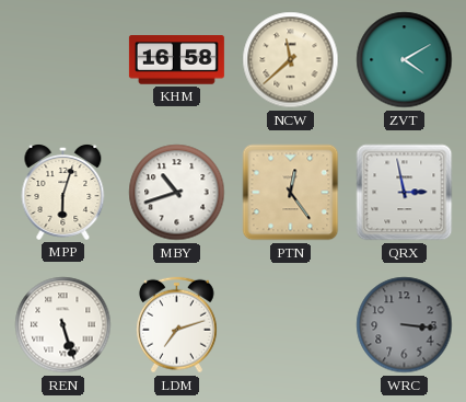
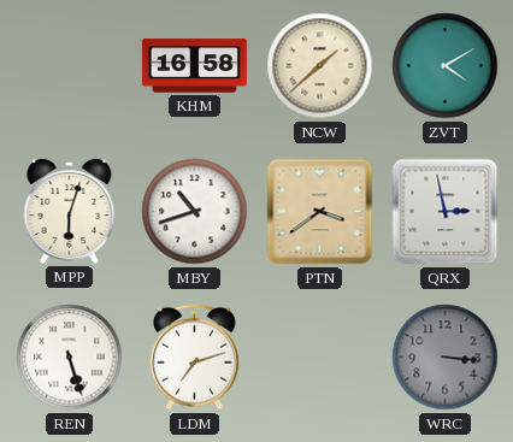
NCW: 11:38 -> 1:38
PTN: 12:24 -> 3:39
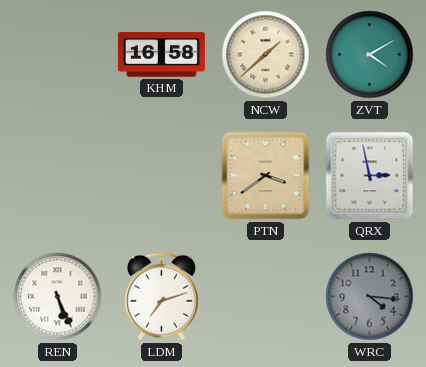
MPP: 6:03 -> none
MBY: 10:42 -> none
REN: 5:27 -> 5:26
WRC: 3:16 -> 4:16
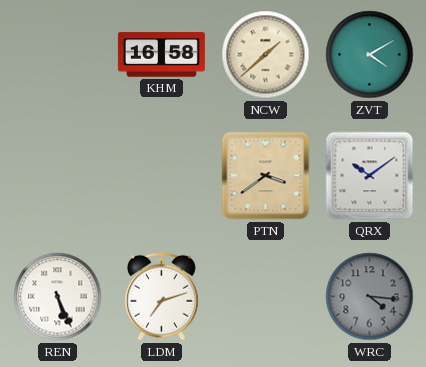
QRX: 2:58 -> 10:09
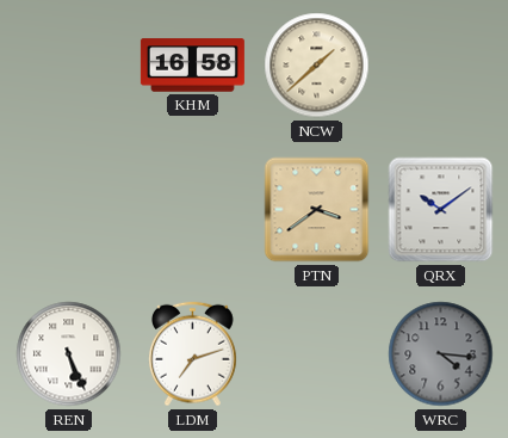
ZVT: 4:10 -> none
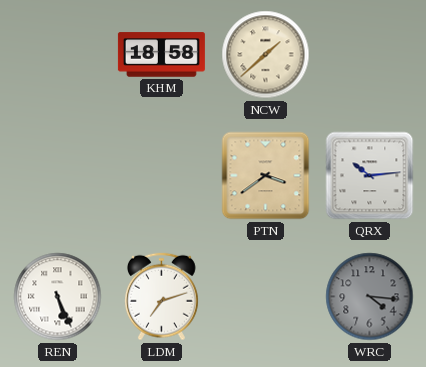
KHM: 16:58 -> 18:58
QRX: 10:09 -> 10:14
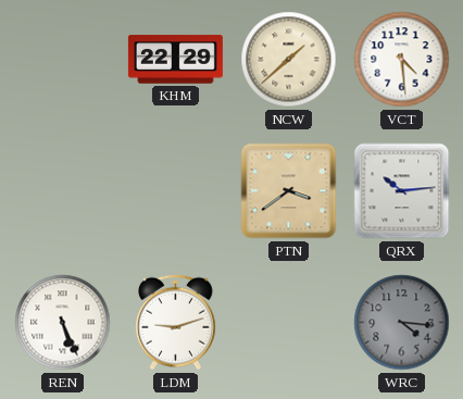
KHM: 18:58 -> 22:29
VCT: none -> 4:29
LDM: 7:12 -> 9:12
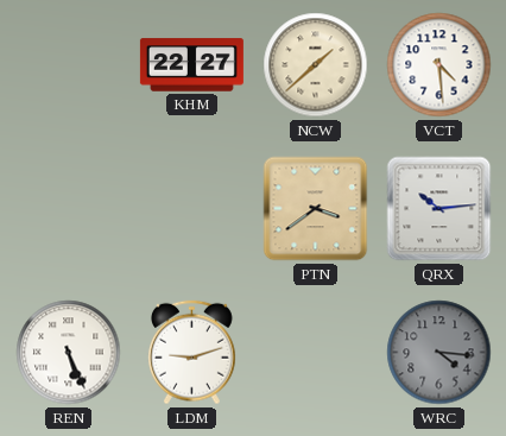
KHM: 22:29 -> 22:27
